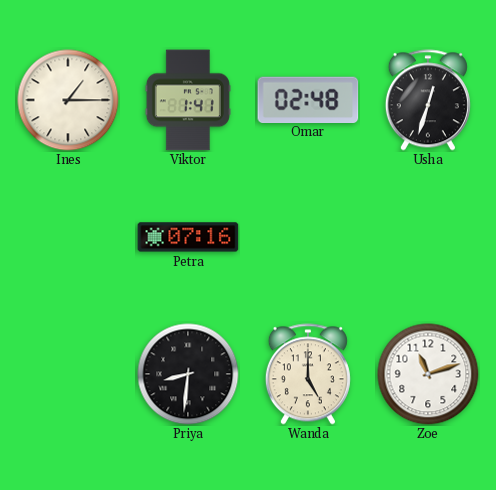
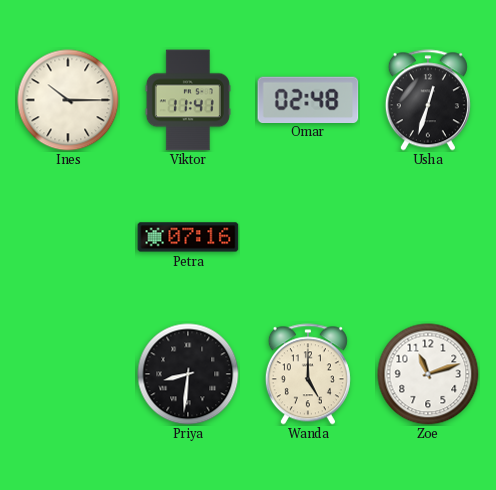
Ines: 1:15 -> 10:15
Viktor: 1:41 -> 11:41
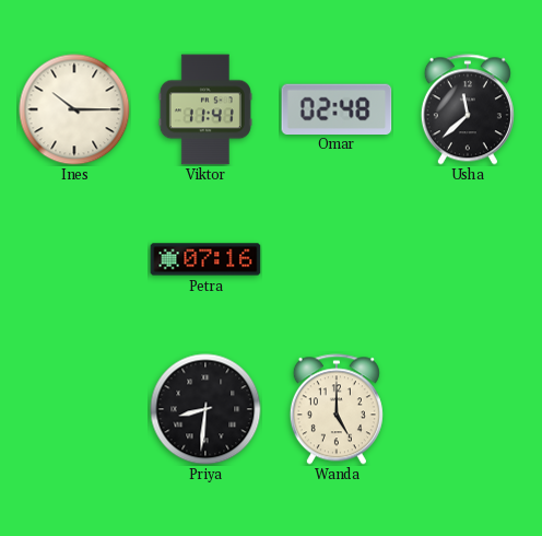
Usha: 12:33 -> 11:38
Zoe: 11:12 -> none
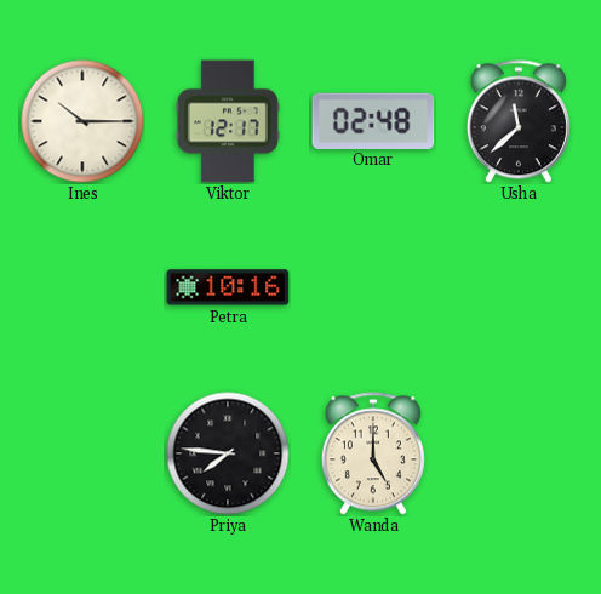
Viktor: 11:41 -> 12:17
Petra: 07:16 -> 10:16
Priya: 8:31 -> 7:46
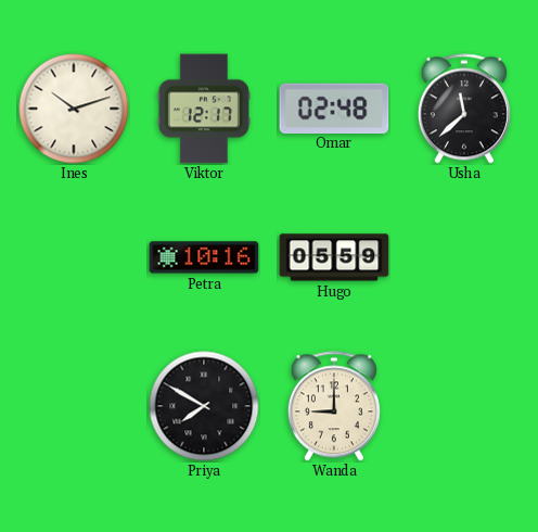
Ines: 10:15 -> 10:12
Hugo: none -> 05:59
Priya: 7:46 -> 7:50
Wanda: 5:00 -> 9:00
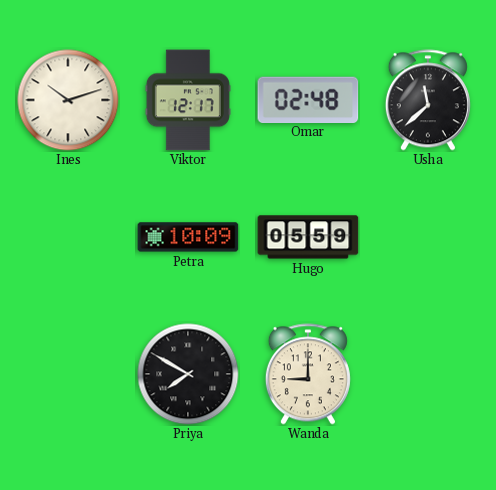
Petra: 10:16 -> 10:09
